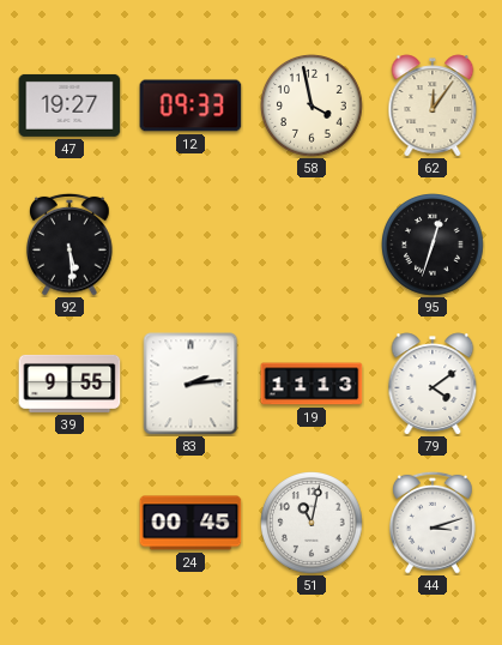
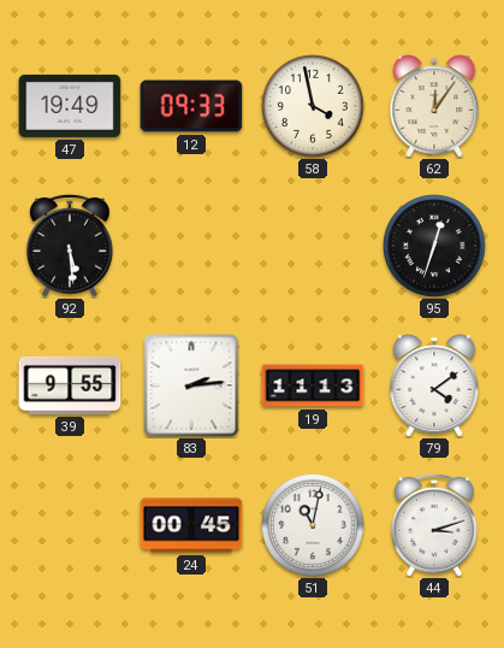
47: 19:27 -> 19:49
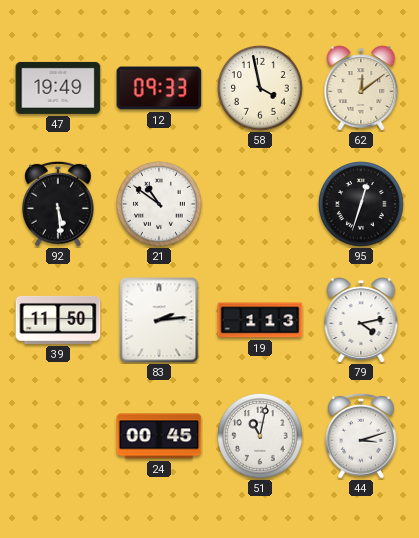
62: 12:06 -> 12:09
21: none -> 10:51
39: 9:55 -> 11:50
19: 11:13 -> 1:13
79: 4:09 -> 4:13
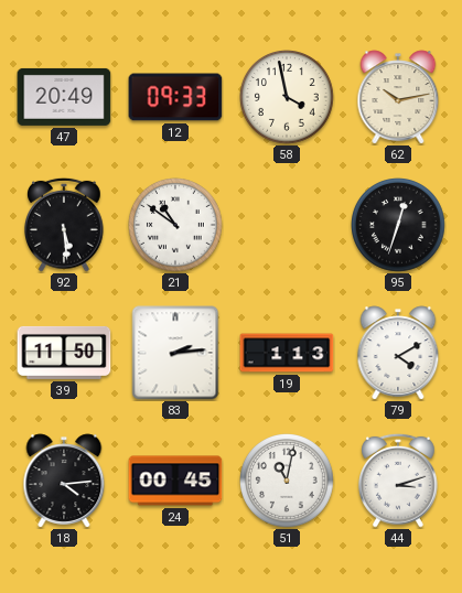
47: 19:49 -> 20:49
62: 12:09 -> 10:13
79: 4:13 -> 4:10
18: none -> 4:14
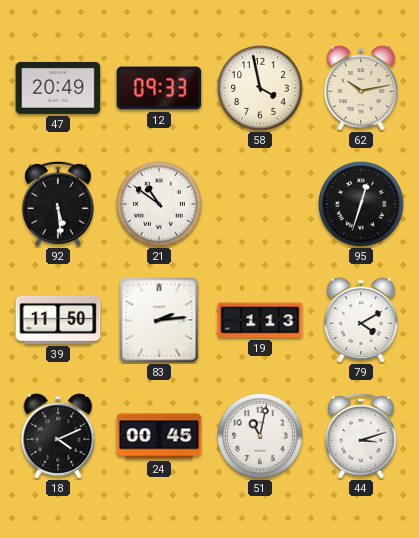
18: 4:14 -> 4:11
